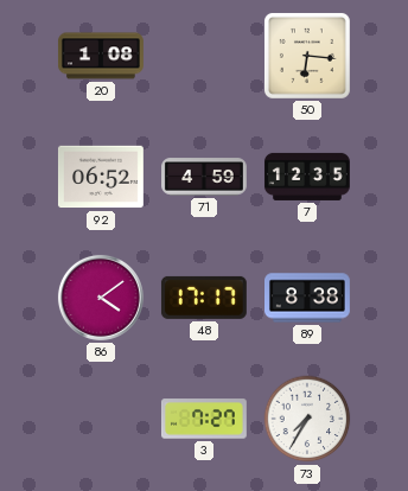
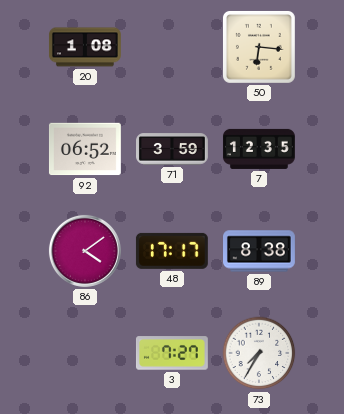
71: 4:59 -> 3:59
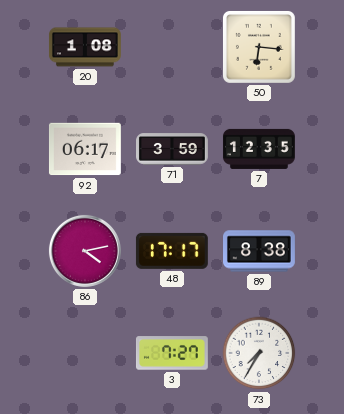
92: 06:52 -> 06:17
86: 4:09 -> 4:13
